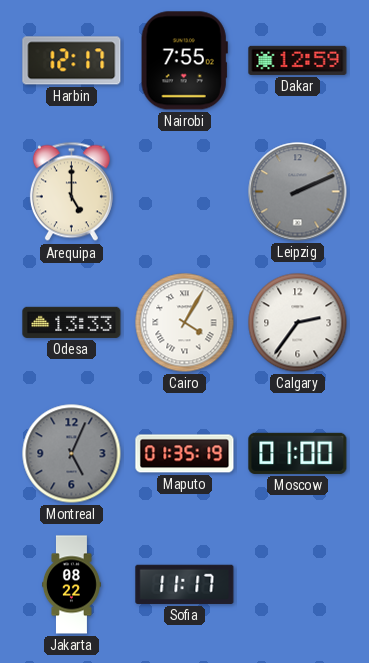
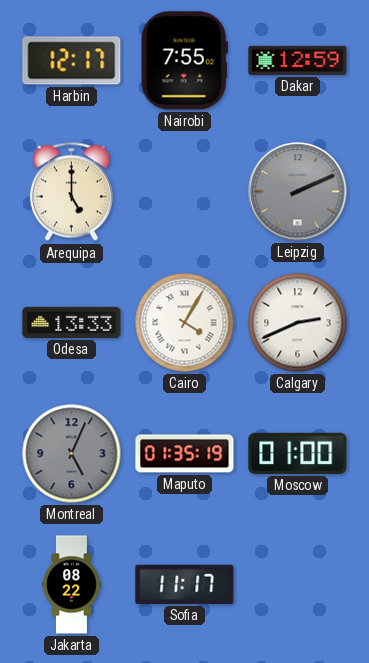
Calgary: 2:36 -> 2:41
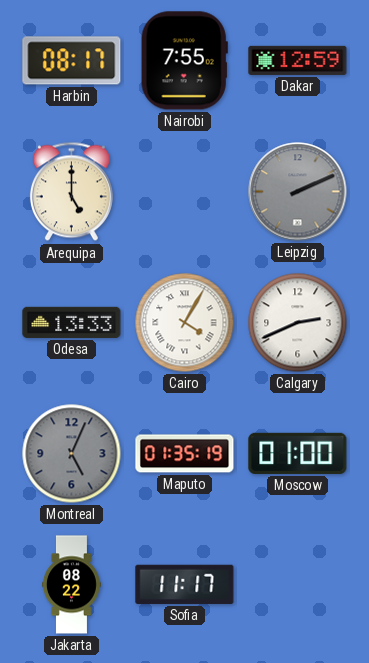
Harbin: 12:17 -> 08:17
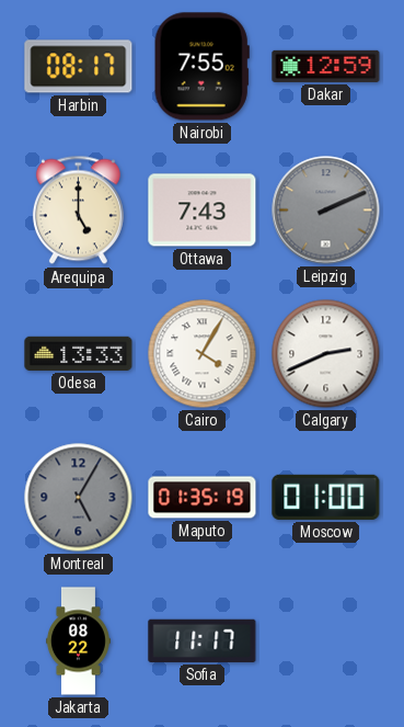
Ottawa: none -> 7:43
Montreal: 5:04 -> 5:05
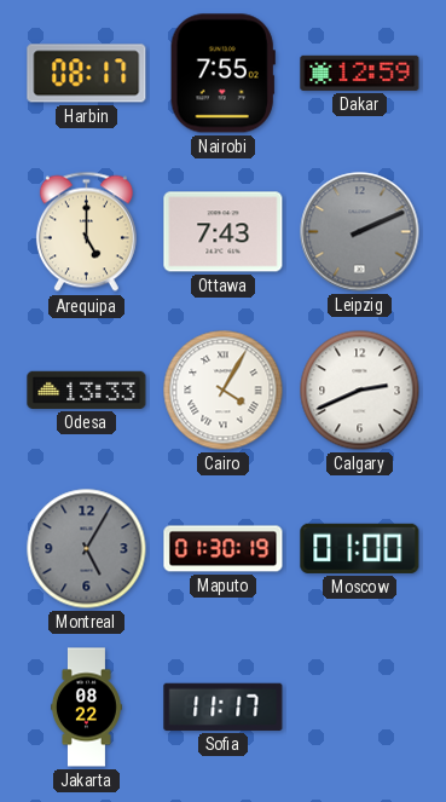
Maputo: 01:35 -> 01:30
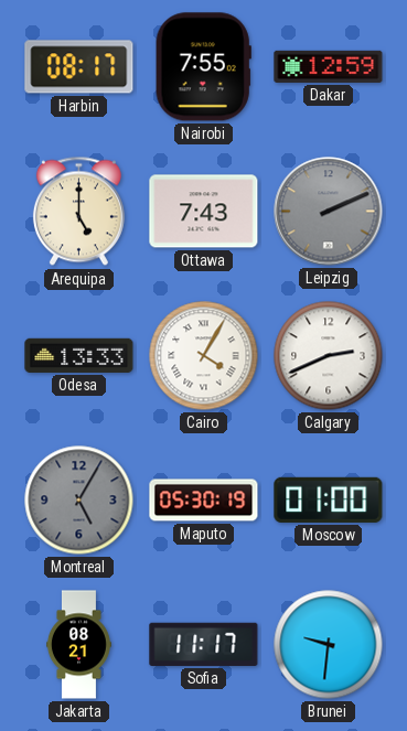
Maputo: 01:30 -> 05:30
Jakarta: 08:22 -> 08:21
Brunei: none -> 9:31
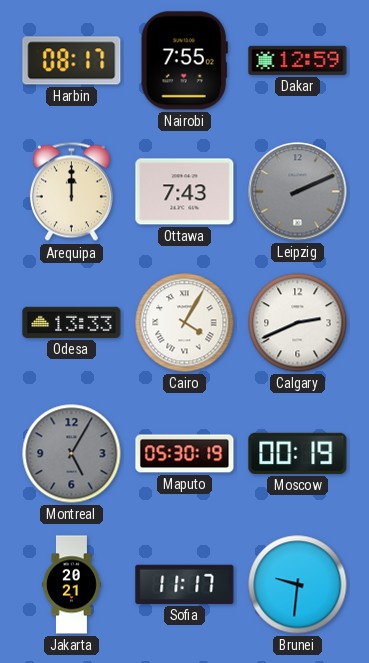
Arequipa: 5:00 -> 12:00
Moscow: 01:00 -> 00:19
Jakarta: 08:21 -> 20:21
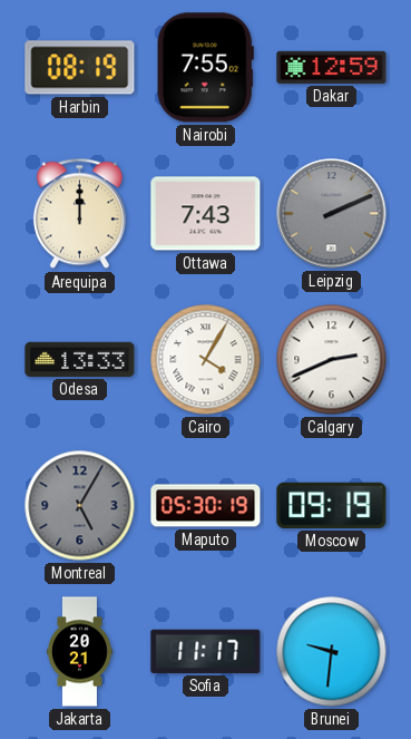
Harbin: 08:17 -> 08:19
Moscow: 00:19 -> 09:19
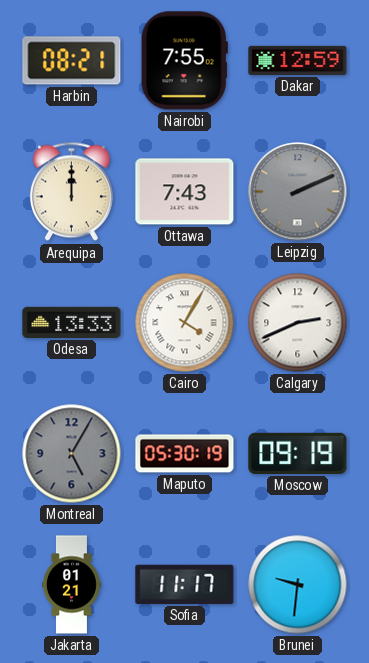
Harbin: 08:19 -> 08:21
Jakarta: 20:21 -> 01:21
